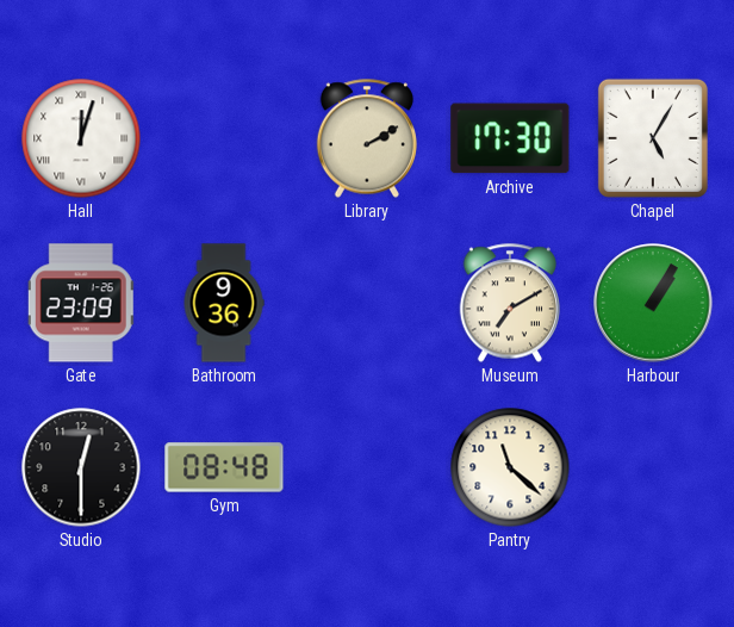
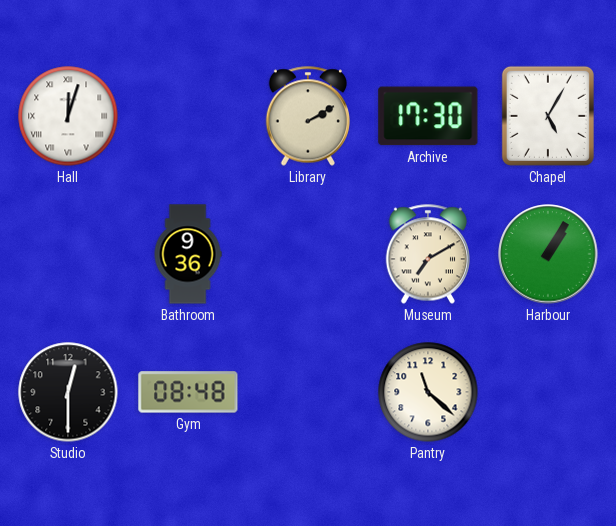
Gate: 23:09 -> none
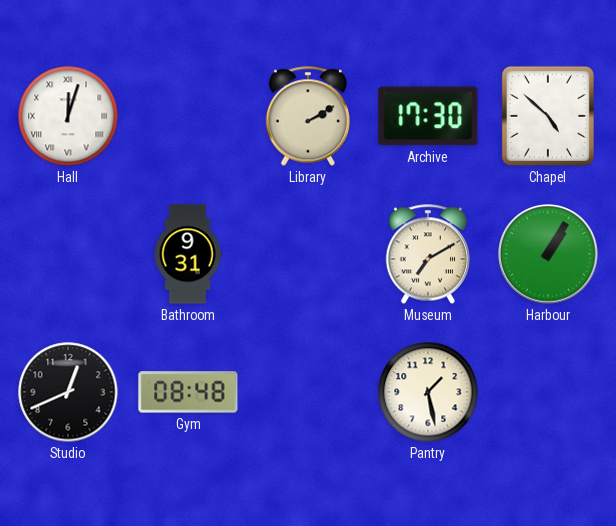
Chapel: 5:05 -> 4:52
Bathroom: 9:36 -> 9:31
Studio: 12:30 -> 12:41
Pantry: 11:22 -> 1:28
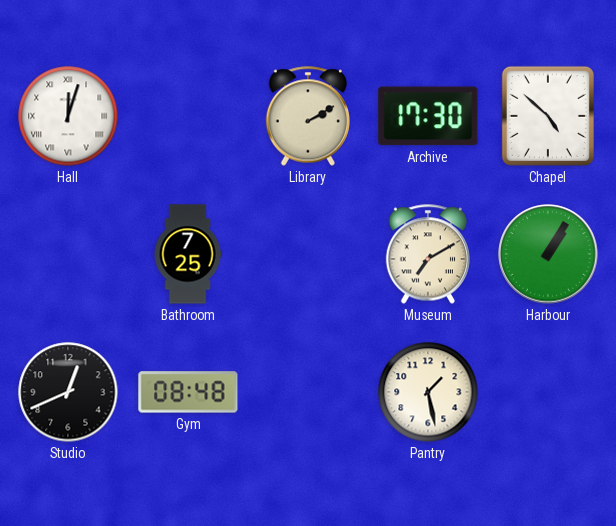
Bathroom: 9:31 -> 7:25
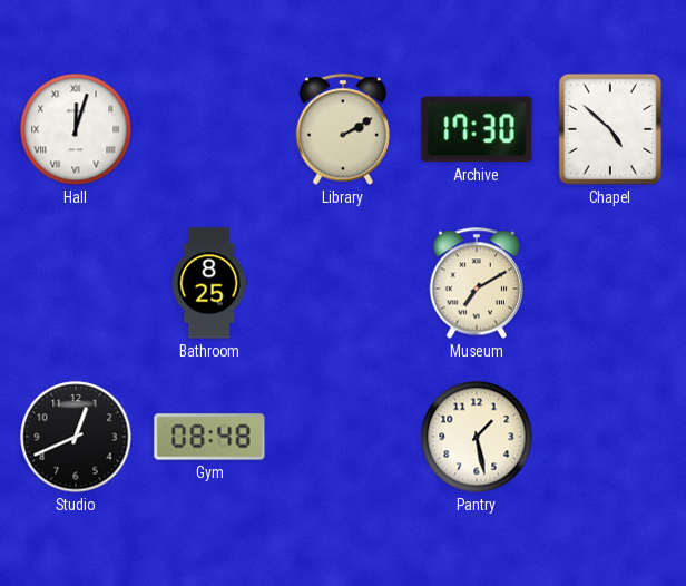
Bathroom: 7:25 -> 8:25
Harbour: 1:05 -> none
